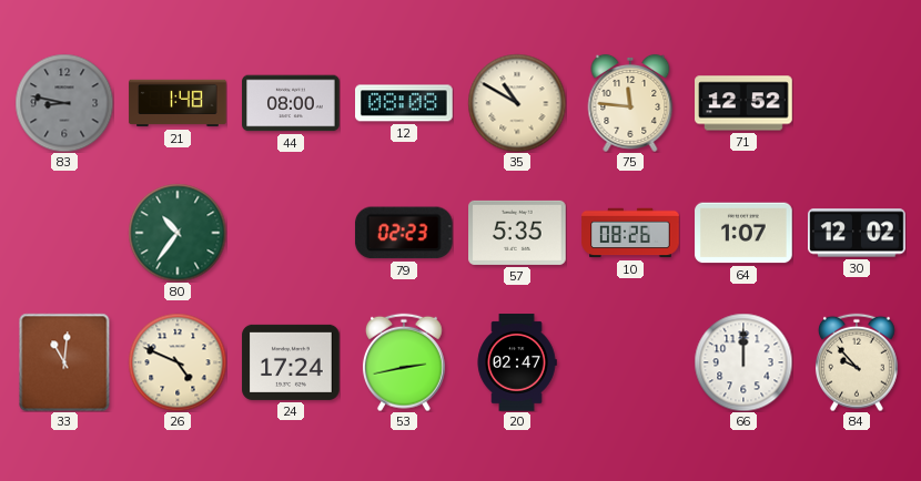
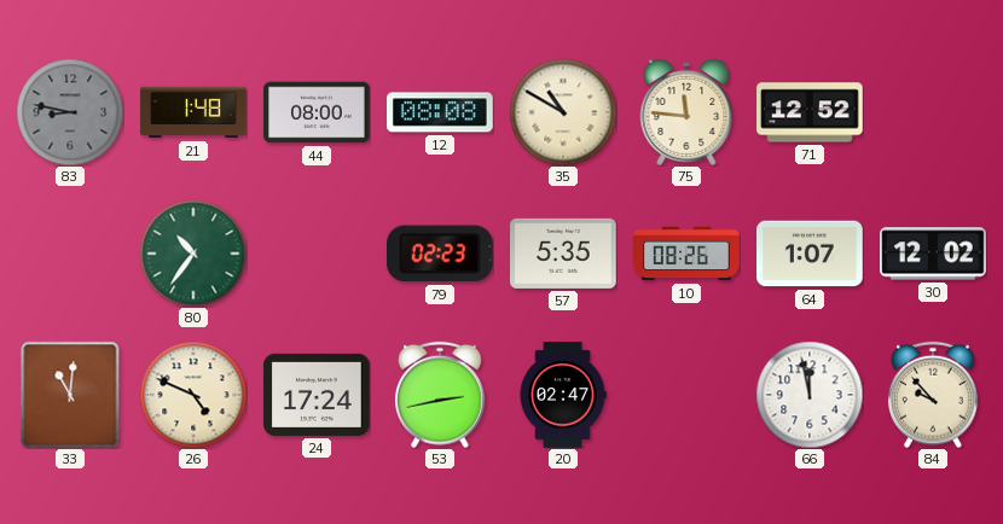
66: 12:00 -> 11:58
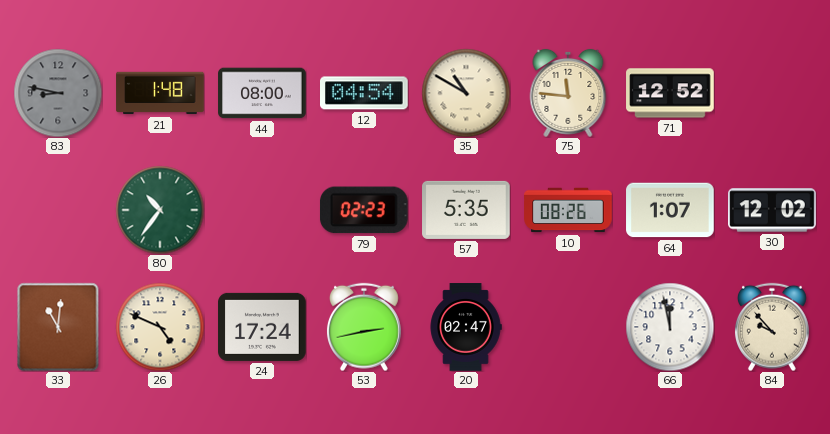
12: 08:08 -> 04:54
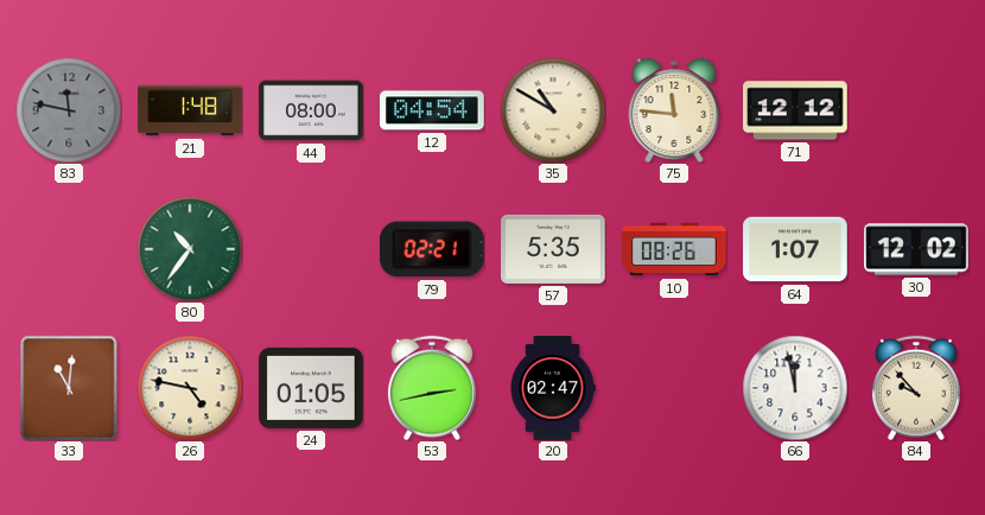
83: 8:47 -> 11:47
71: 12:52 -> 12:12
79: 02:23 -> 02:21
26: 4:49 -> 4:47
24: 17:24 -> 01:05
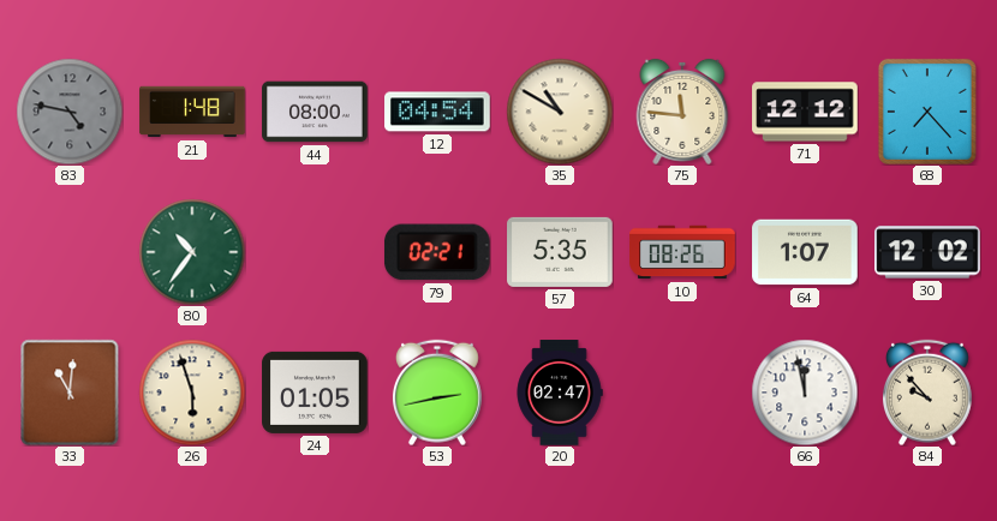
83: 11:47 -> 4:47
68: none -> 7:23
26: 4:47 -> 5:57
